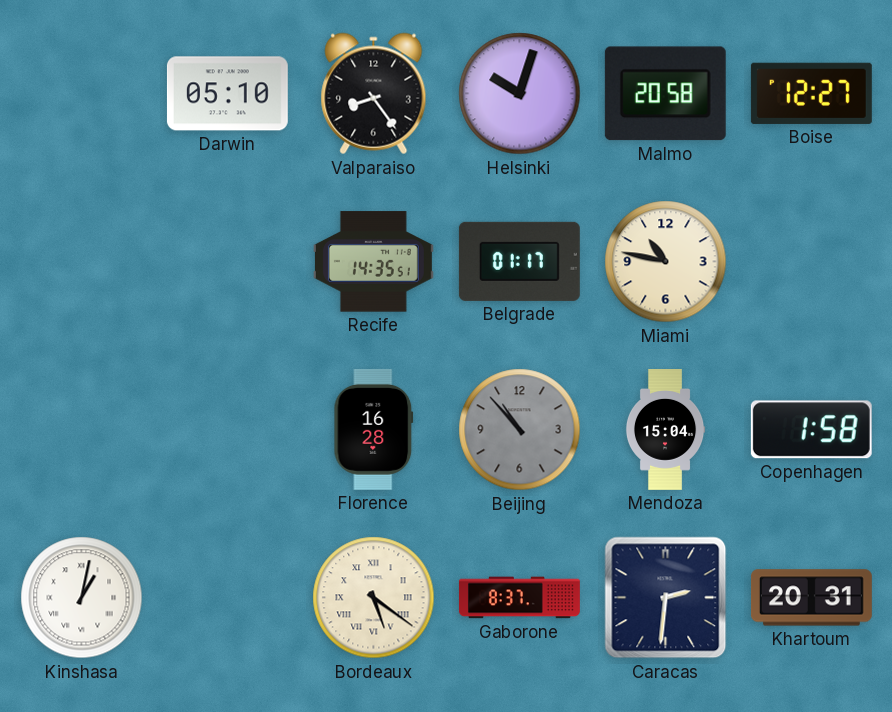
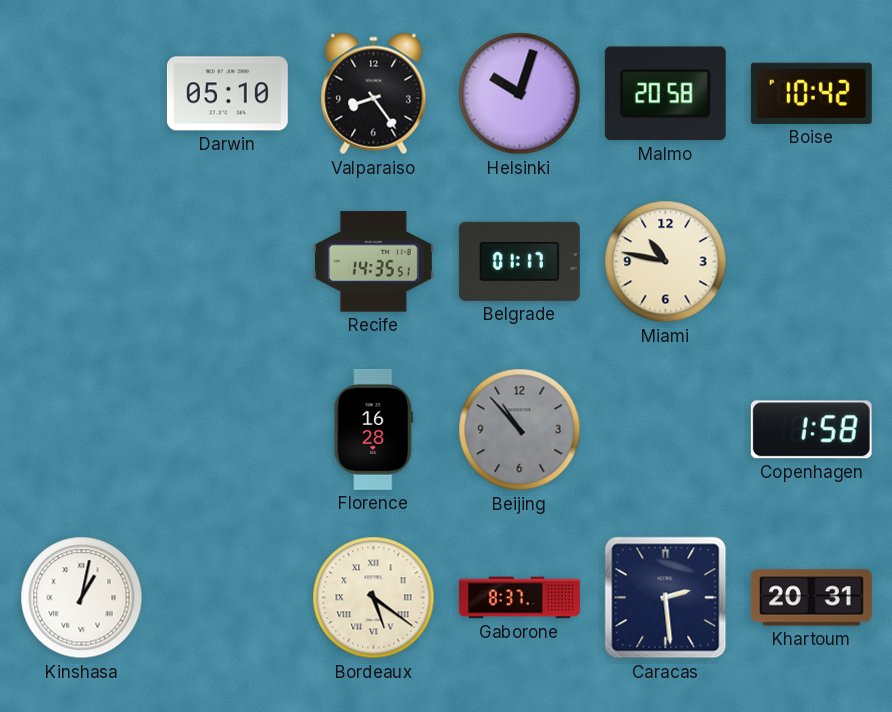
Boise: 12:27 -> 10:42
Mendoza: 15:04 -> none
Caracas: 2:31 -> 2:29
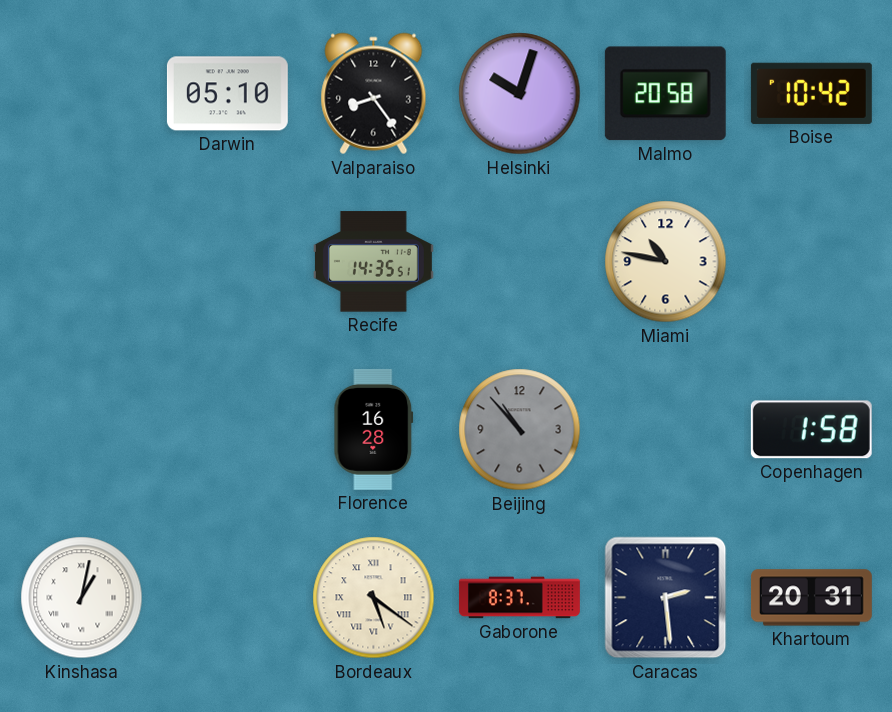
Belgrade: 01:17 -> none
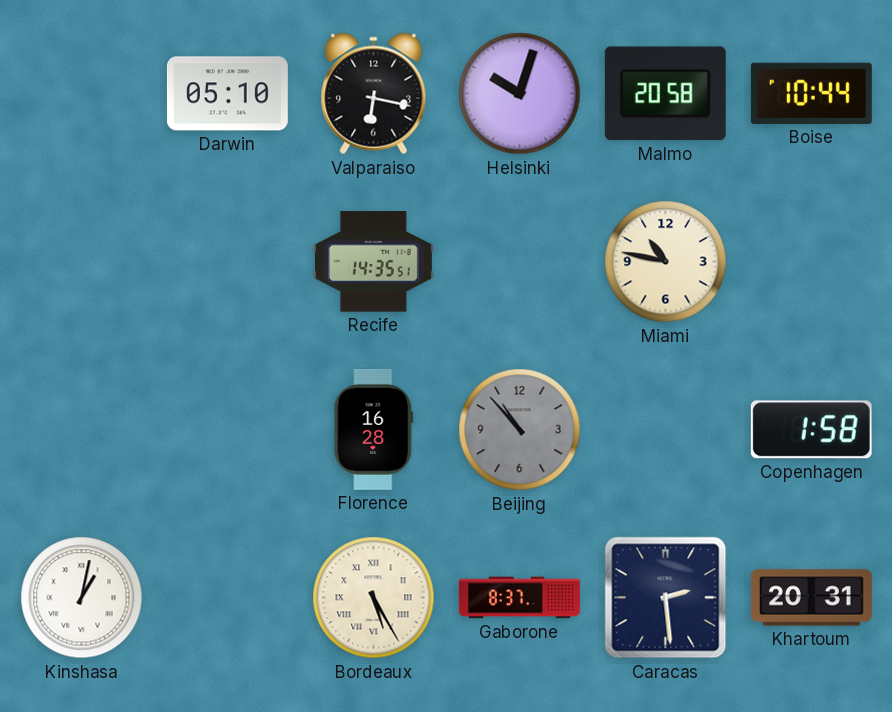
Valparaiso: 8:24 -> 6:17
Boise: 10:42 -> 10:44
Bordeaux: 5:21 -> 5:25
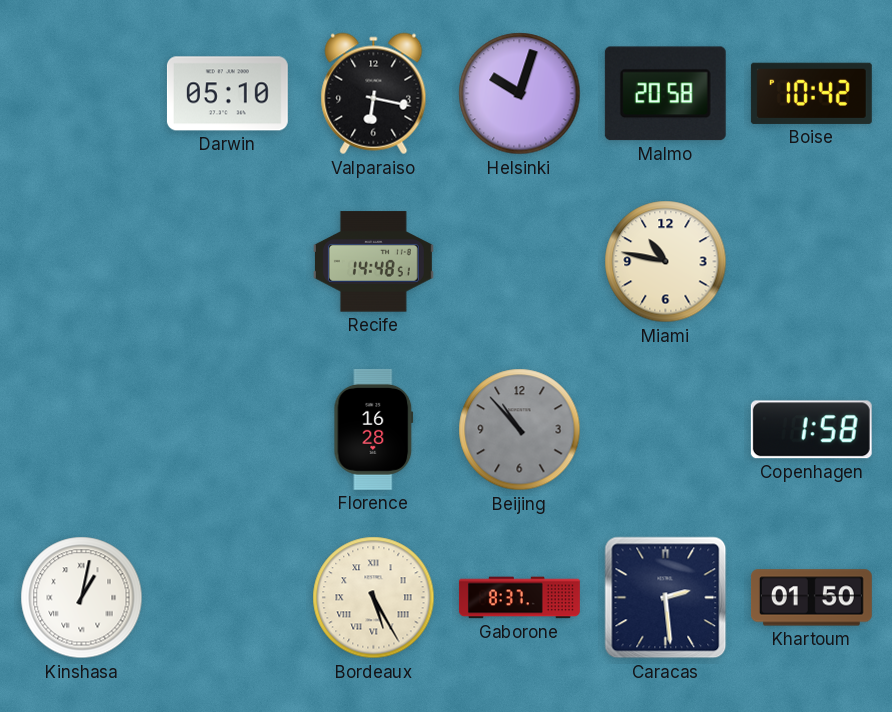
Boise: 10:44 -> 10:42
Recife: 14:35 -> 14:48
Khartoum: 20:31 -> 01:50
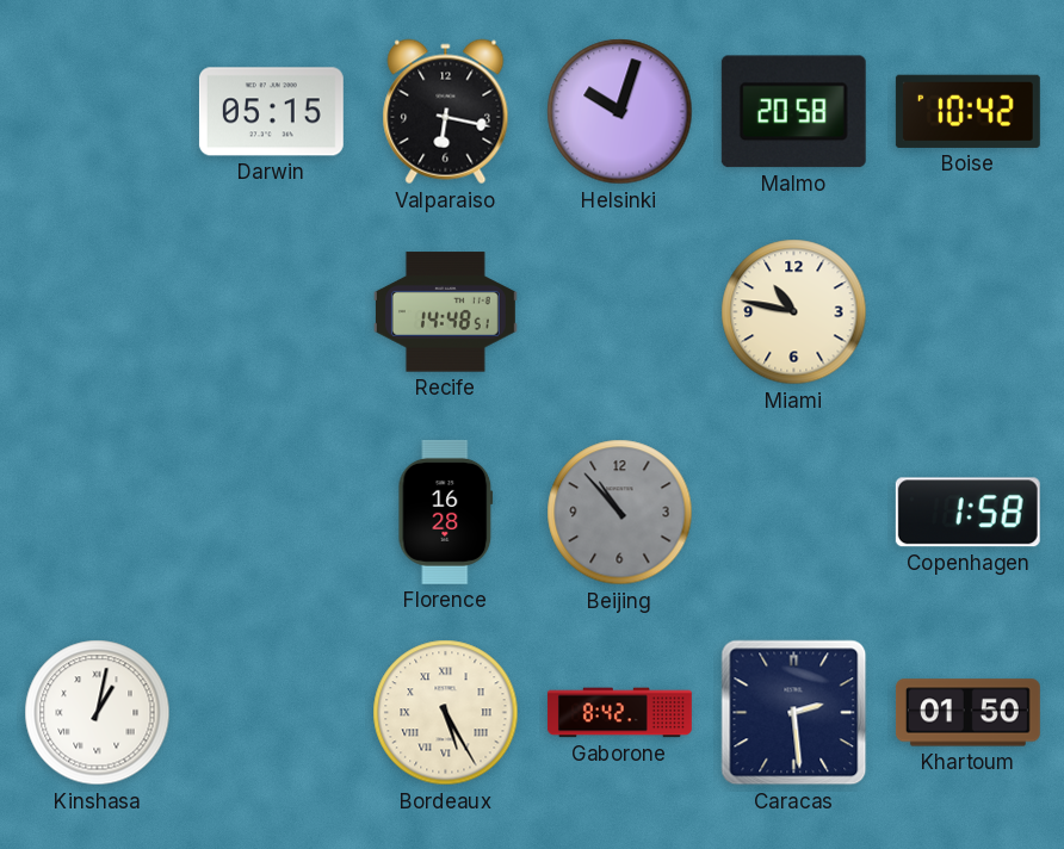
Darwin: 05:10 -> 05:15
Gaborone: 8:37 -> 8:42
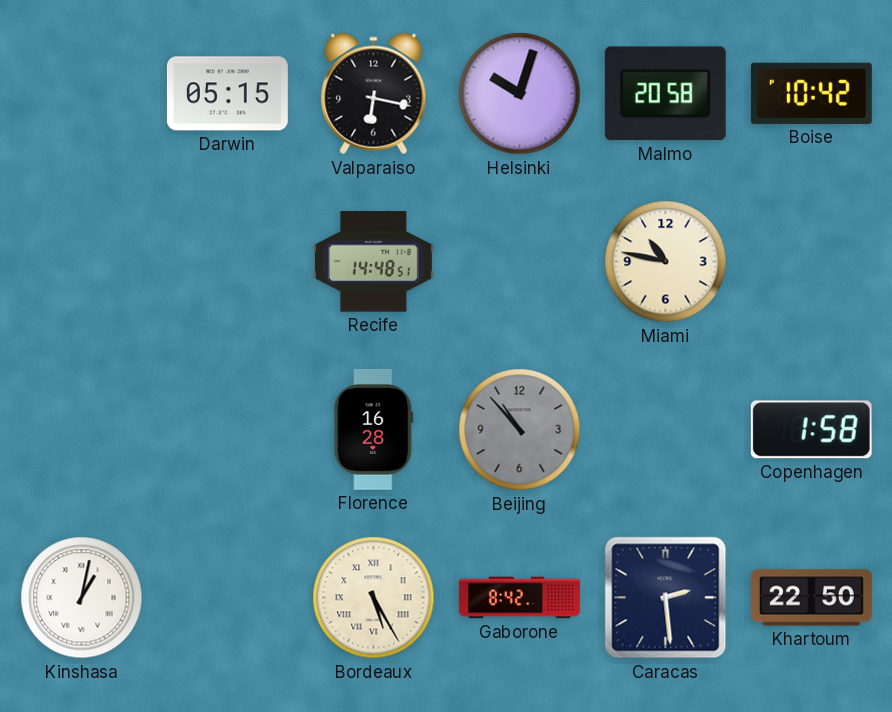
Khartoum: 01:50 -> 22:50
